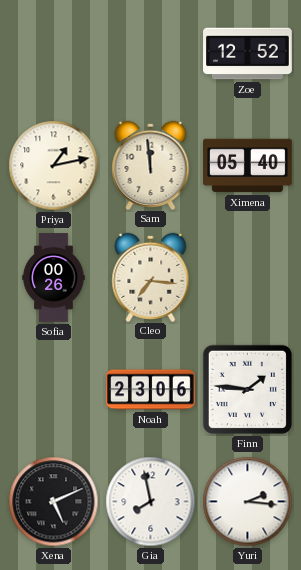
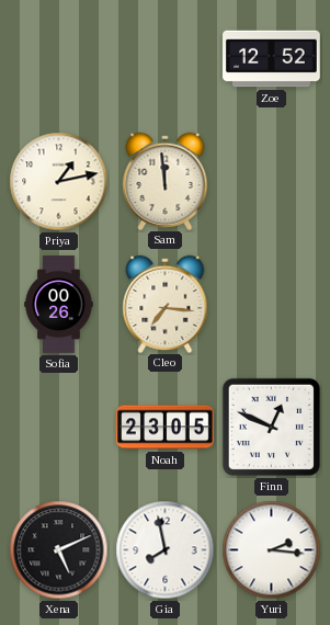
Ximena: 05:40 -> none
Noah: 23:06 -> 23:05
Finn: 1:46 -> 12:49
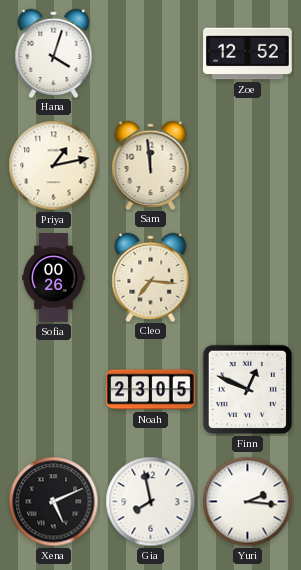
Hana: none -> 4:03
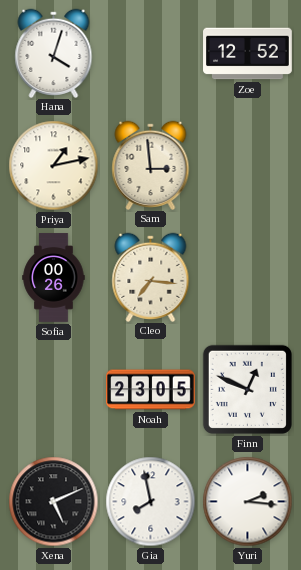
Sam: 11:59 -> 2:59
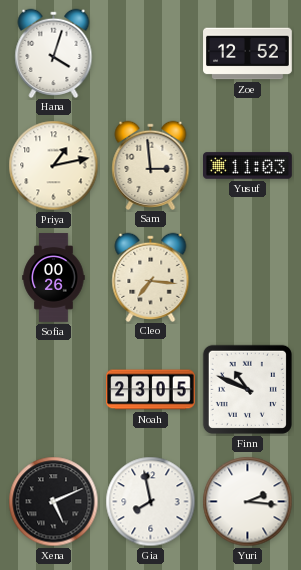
Yusuf: none -> 11:03
Finn: 12:49 -> 10:49
